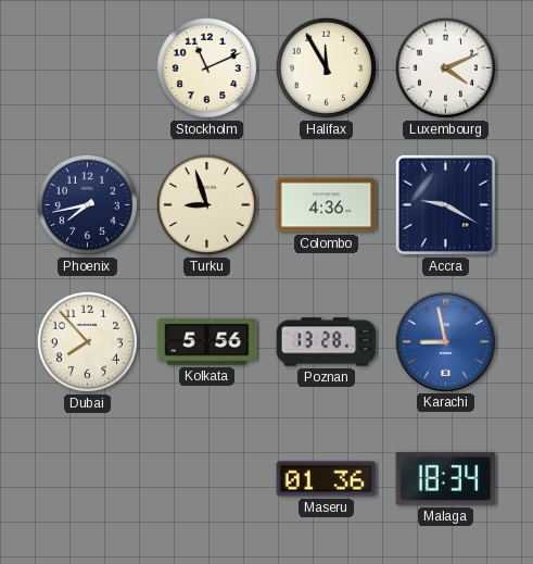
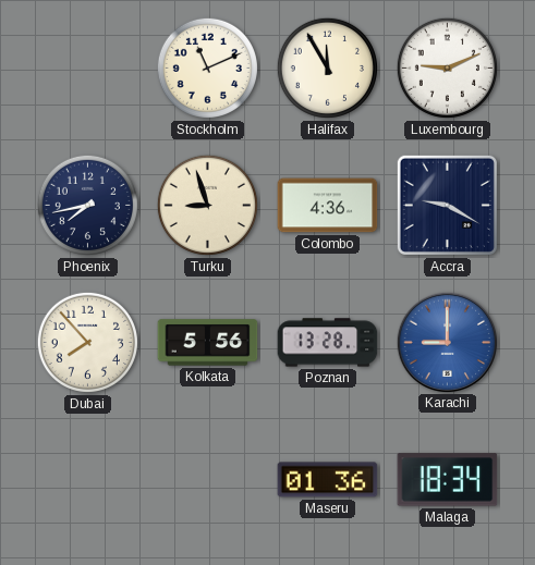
Luxembourg: 4:11 -> 9:11
Karachi: 8:58 -> 9:00
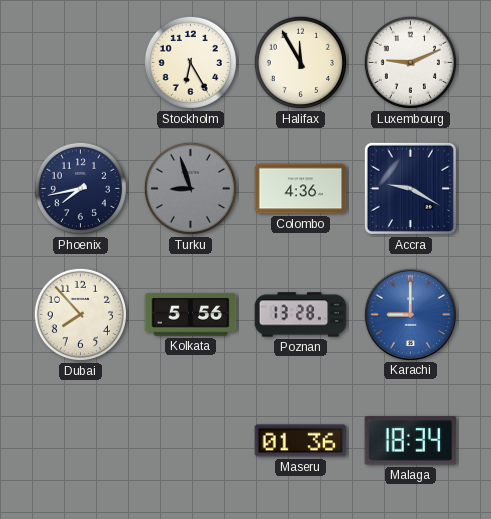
Stockholm: 11:11 -> 6:25
Turku dial: cream -> grey
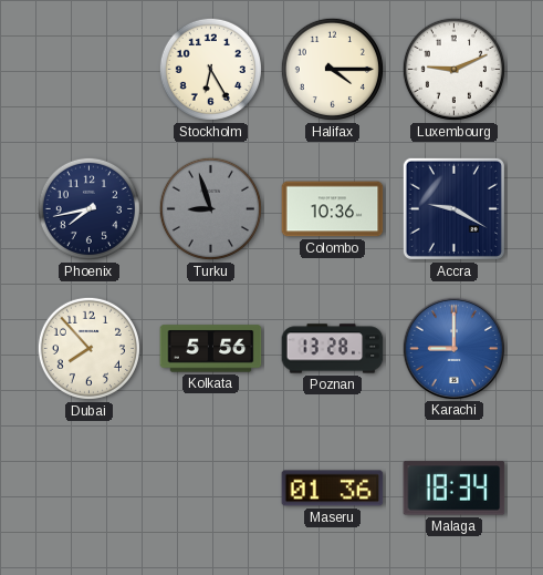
Halifax: 11:55 -> 4:15
Colombo: 4:36 -> 10:36
